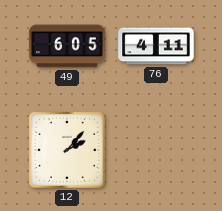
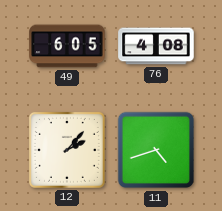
76: 4:11 -> 4:08
11: none -> 4:42
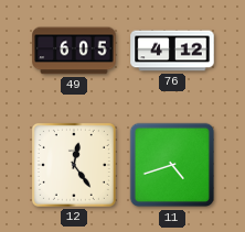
76: 4:08 -> 4:12
12: 2:07 -> 12:24
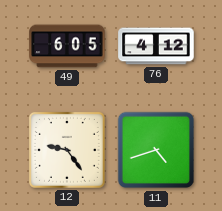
12: 12:24 -> 9:24
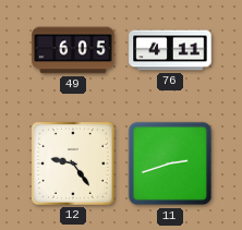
76: 4:12 -> 4:11
11: 4:42 -> 2:42
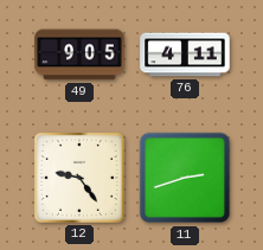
49: 6:05 -> 9:05
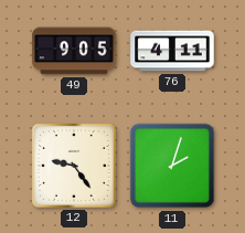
11: 2:42 -> 2:03
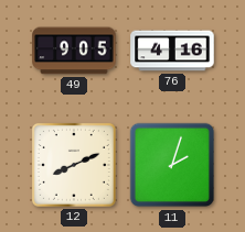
76: 4:11 -> 4:16
12: 9:24 -> 8:11
